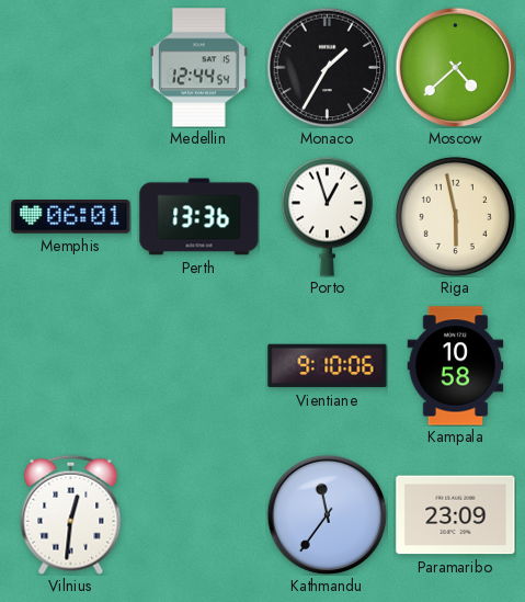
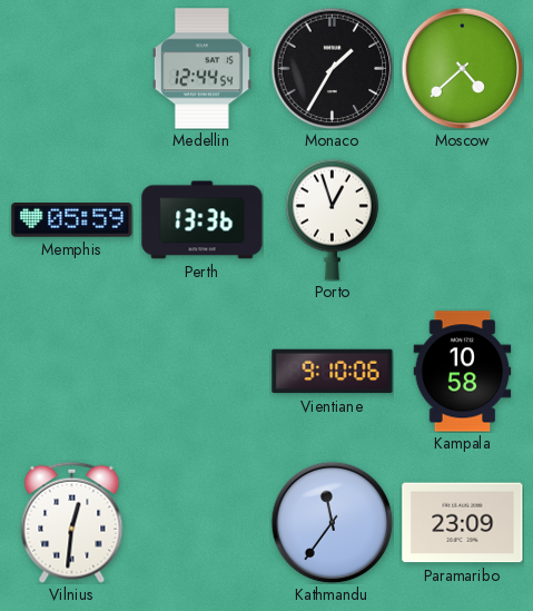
Memphis: 06:01 -> 05:59
Riga: 5:58 -> none
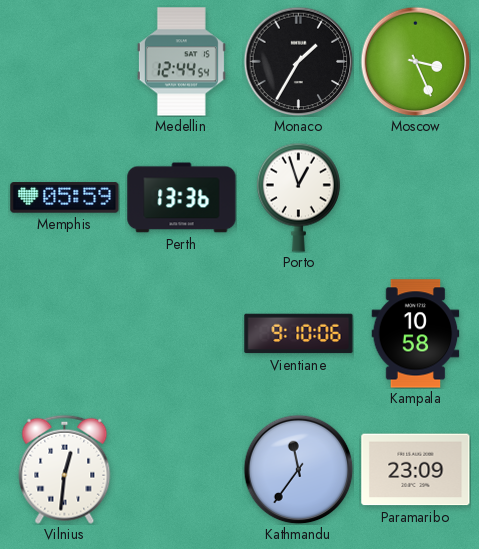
Moscow: 4:38 -> 3:26
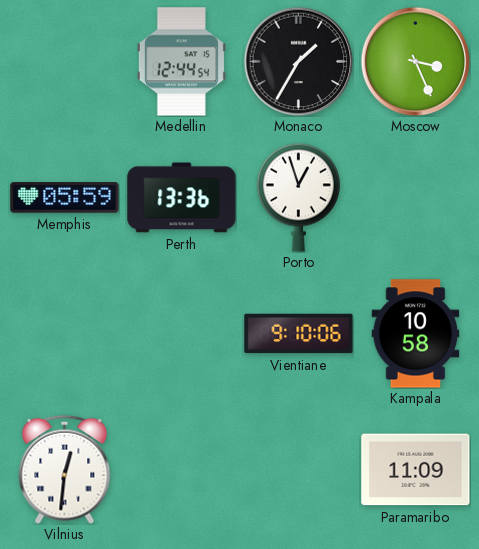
Kathmandu: 11:36 -> none
Paramaribo: 23:09 -> 11:09
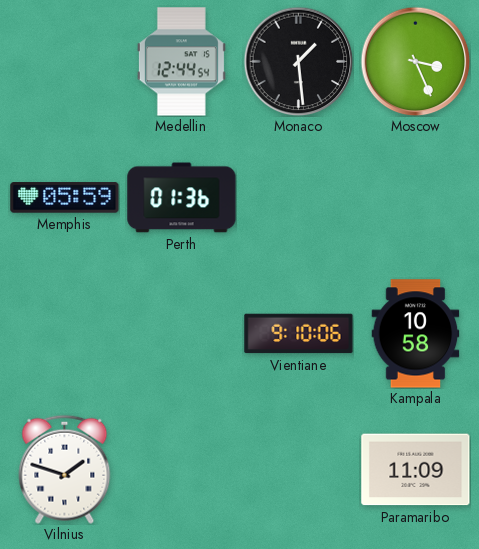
Monaco: 1:35 -> 1:29
Perth: 13:36 -> 01:36
Porto: 12:57 -> none
Vilnius: 12:31 -> 1:48
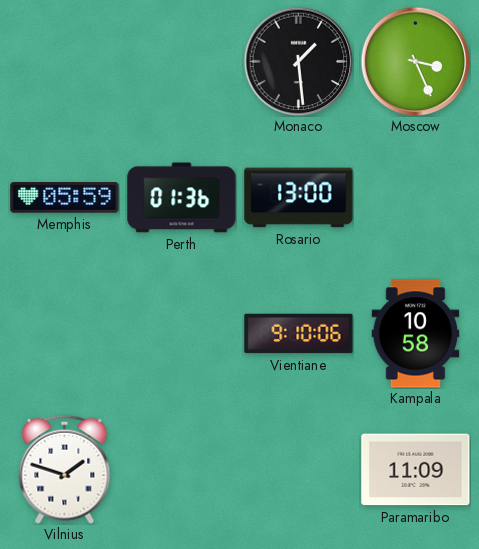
Medellin: 12:44 -> none
Rosario: none -> 13:00
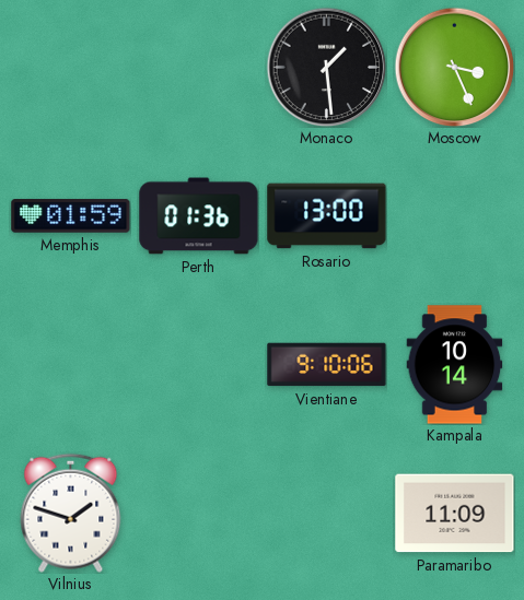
Memphis: 05:59 -> 01:59
Kampala: 10:58 -> 10:14
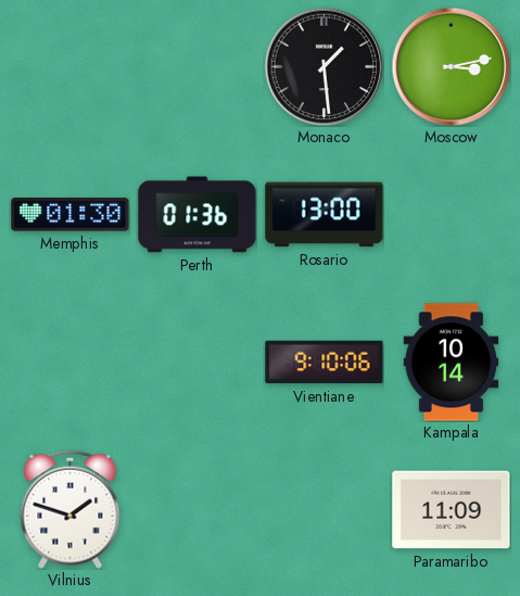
Moscow: 3:26 -> 3:13
Memphis: 01:59 -> 01:30
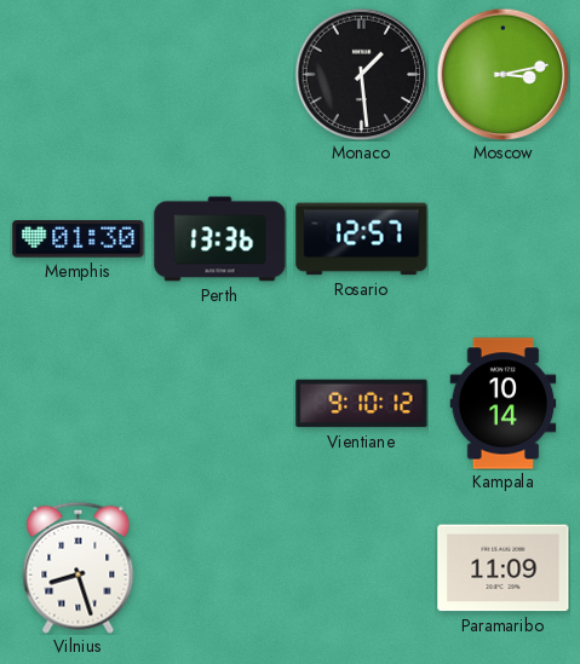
Perth: 01:36 -> 13:36
Rosario: 13:00 -> 12:57
Vientiane: 9:10:06 -> 9:10:12
Vilnius: 1:48 -> 8:27
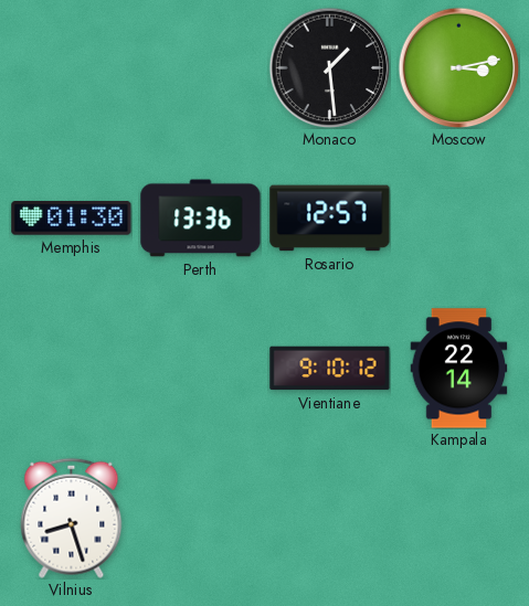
Kampala: 10:14 -> 22:14
Paramaribo: 11:09 -> none
